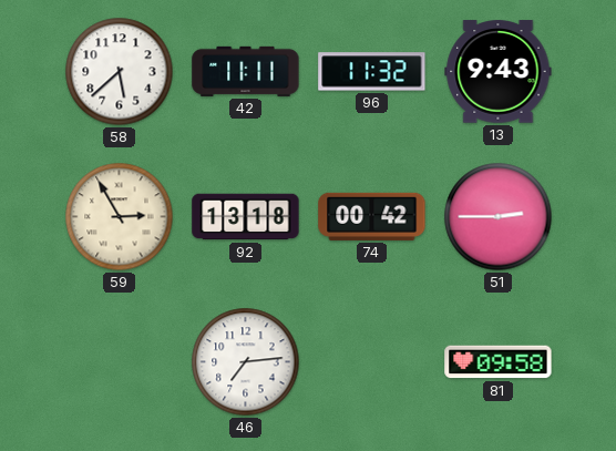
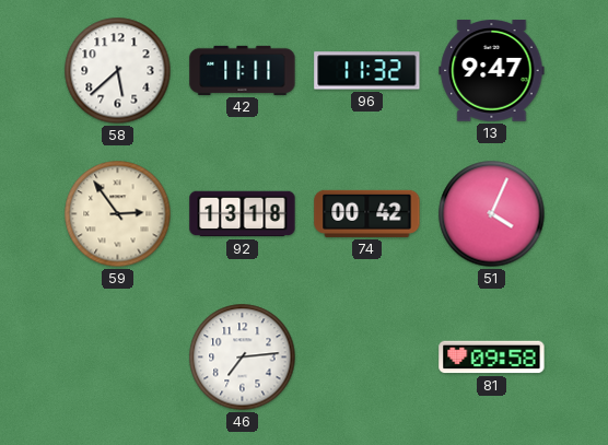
13: 9:43 -> 9:47
59: 2:55 -> 2:54
51: 2:45 -> 4:04
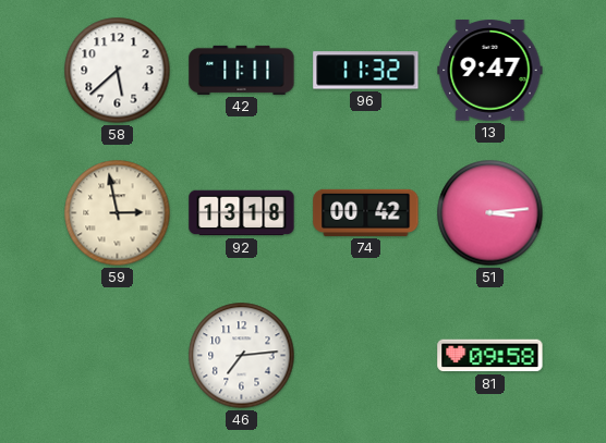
59: 2:54 -> 2:58
51: 4:04 -> 3:14
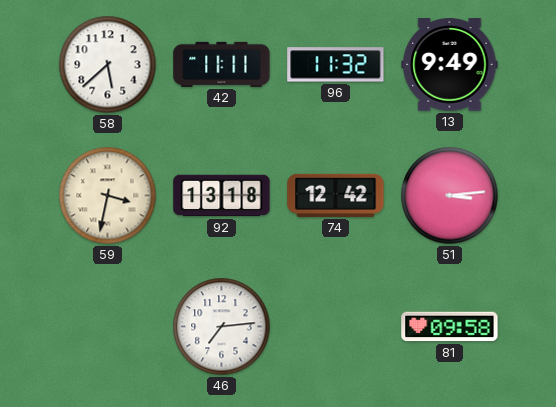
13: 9:47 -> 9:49
59: 2:58 -> 3:32
74: 00:42 -> 12:42
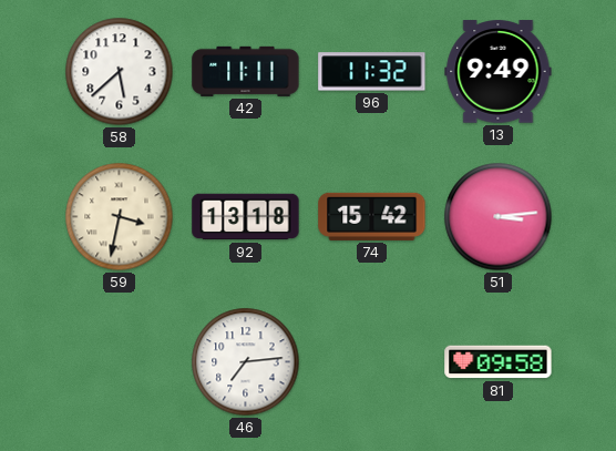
74: 12:42 -> 15:42
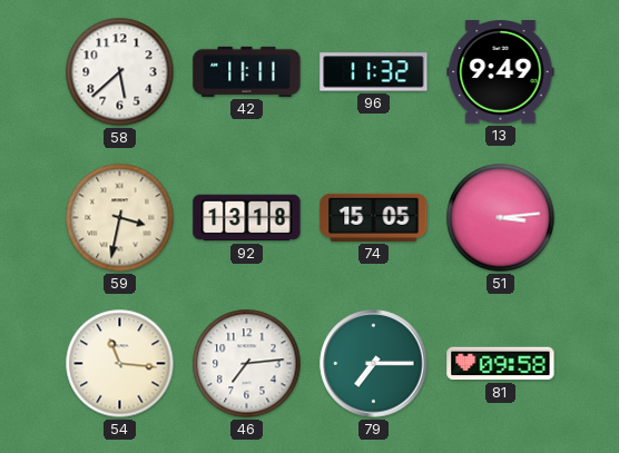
74: 15:42 -> 15:05
54: none -> 11:16
79: none -> 7:15
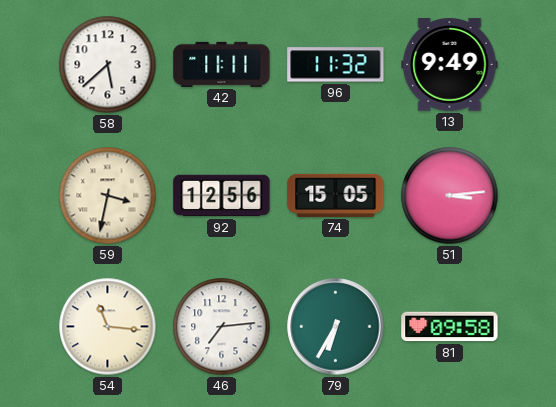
92: 13:18 -> 12:56
79: 7:15 -> 6:35
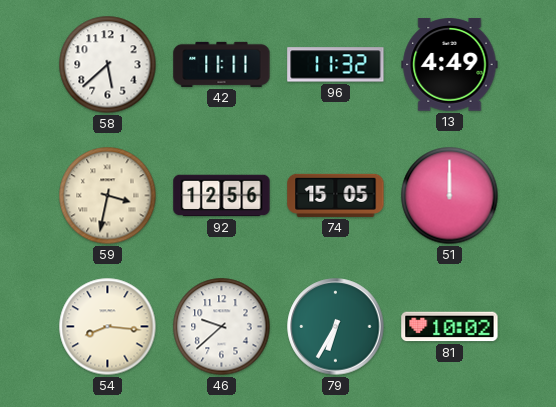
13: 9:49 -> 4:49
51: 3:14 -> 12:00
54: 11:16 -> 8:16
46: 7:14 -> 9:38
81: 09:58 -> 10:02
